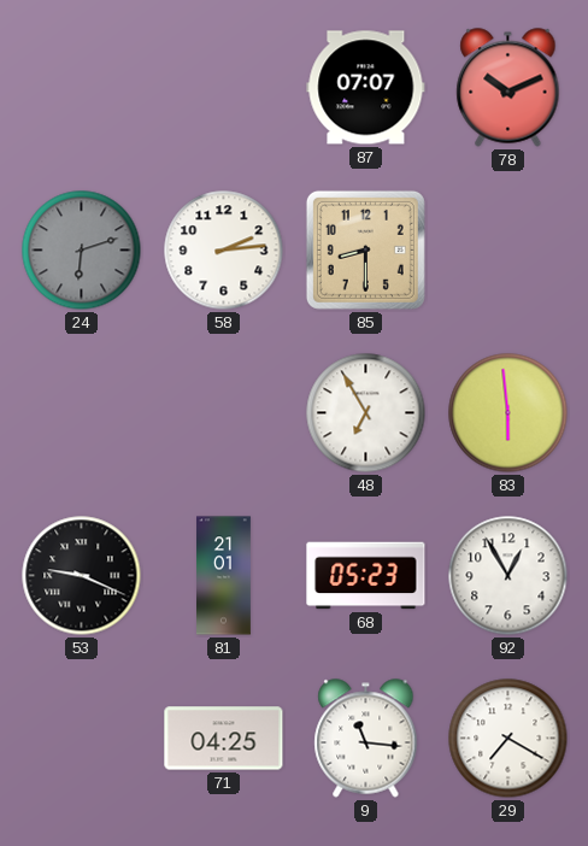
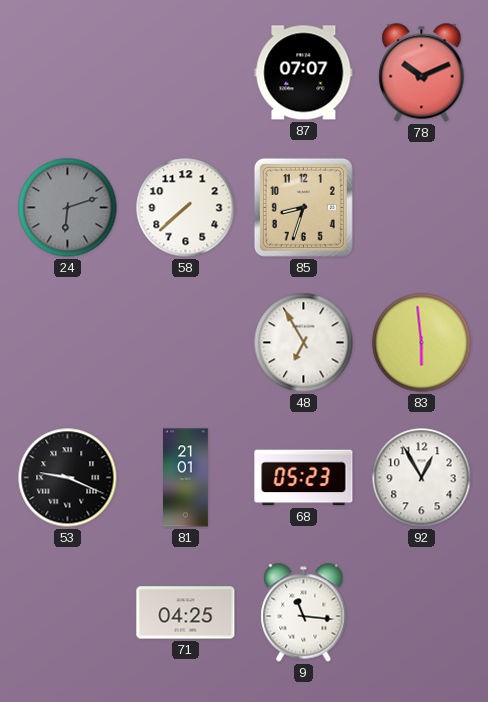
58: 2:14 -> 7:38
85: 8:30 -> 8:33
29: 7:20 -> none
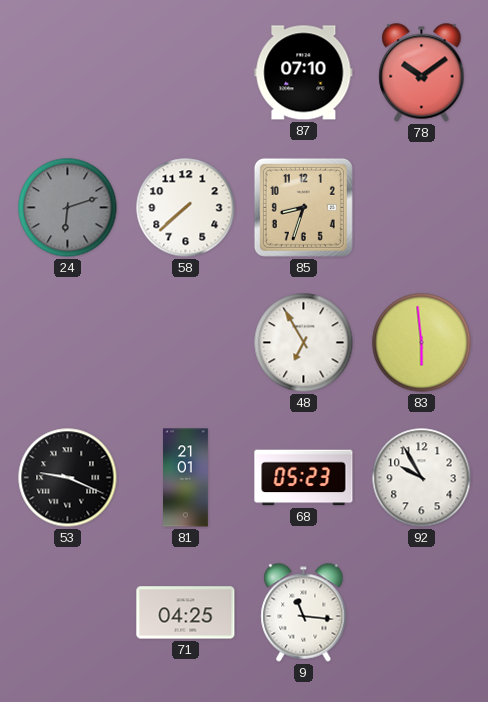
87: 07:07 -> 07:10
78: 10:11 -> 10:09
92: 12:55 -> 9:55
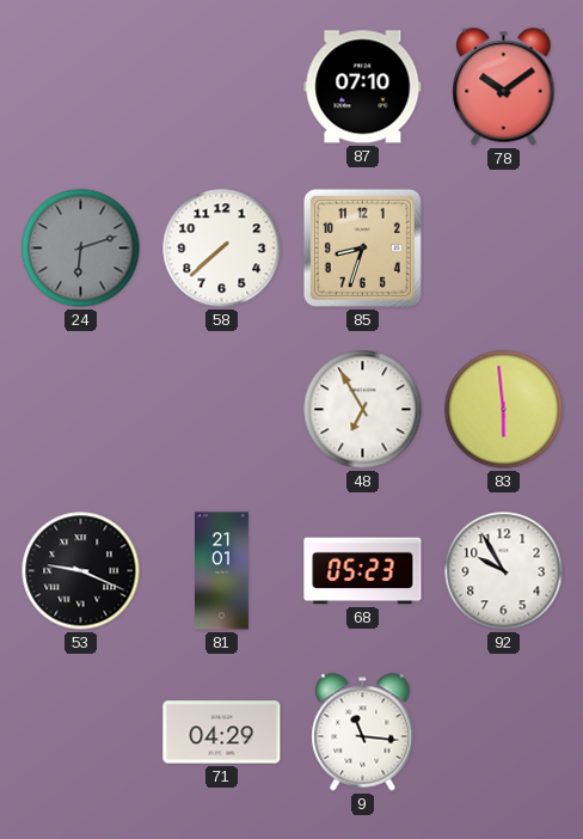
71: 04:25 -> 04:29
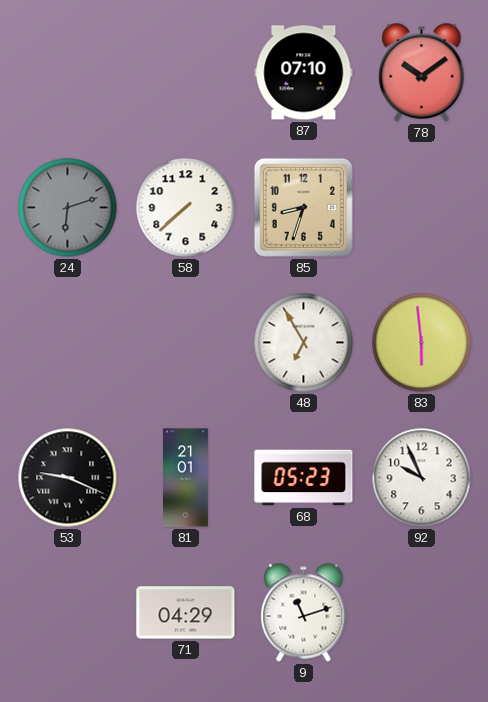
92: 9:55 -> 9:56
9: 11:16 -> 11:12
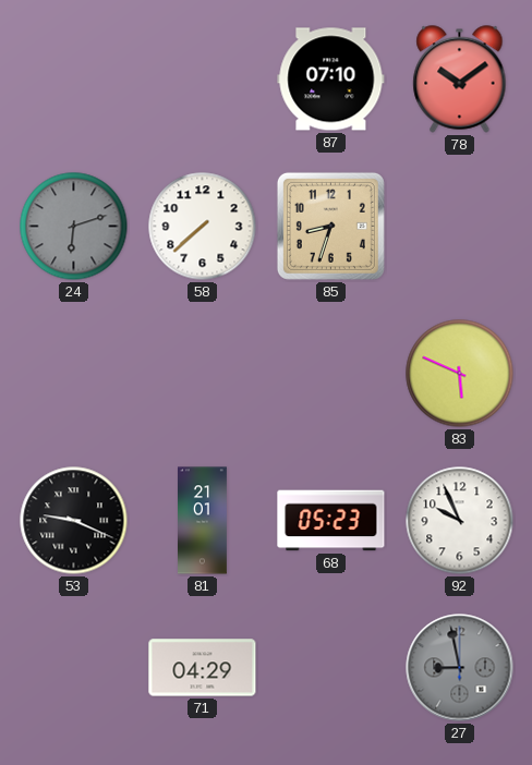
48: 6:55 -> none
83: 5:59 -> 5:49
9: 11:12 -> none
27: none -> 8:58
